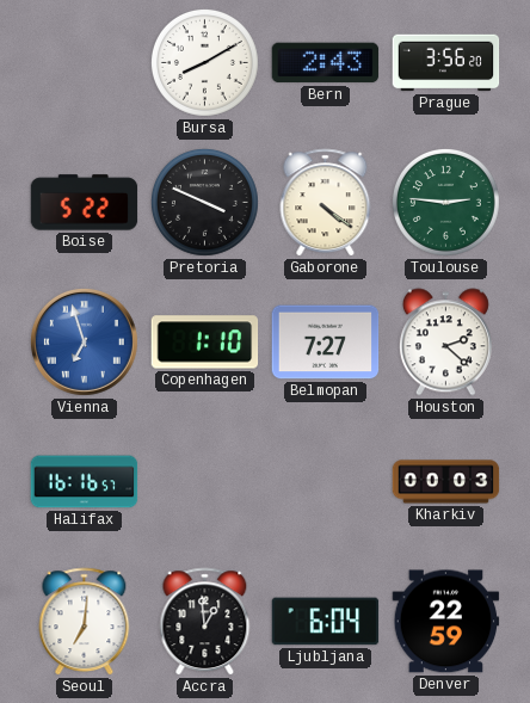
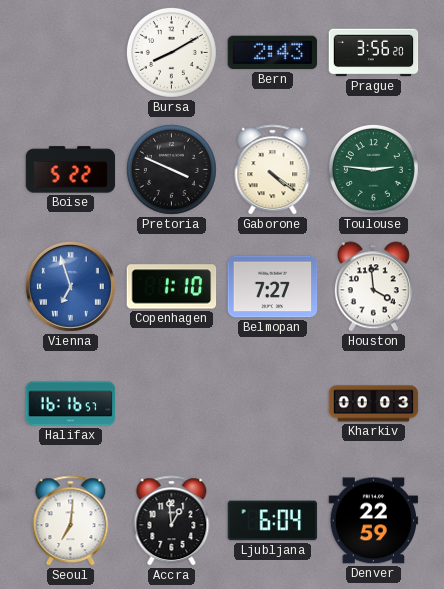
Houston: 2:22 -> 3:59
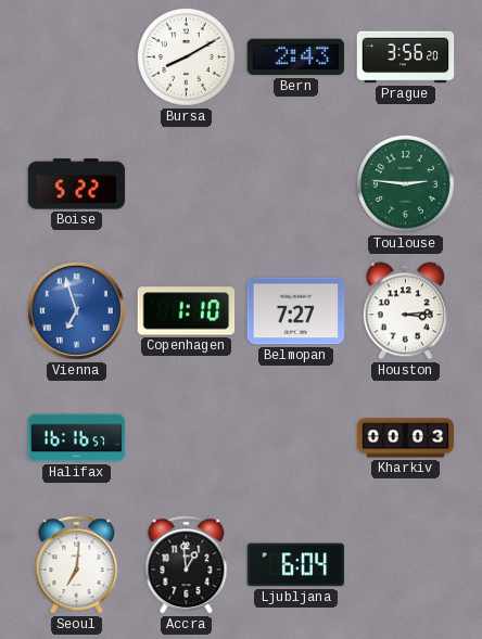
Pretoria: 3:49 -> none
Gaborone: 4:21 -> none
Houston: 3:59 -> 3:14
Denver: 22:59 -> none
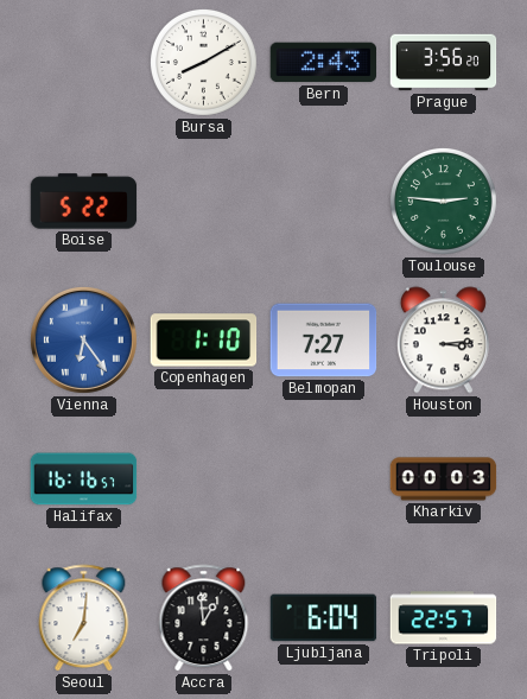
Vienna: 6:57 -> 6:24
Tripoli: none -> 22:57
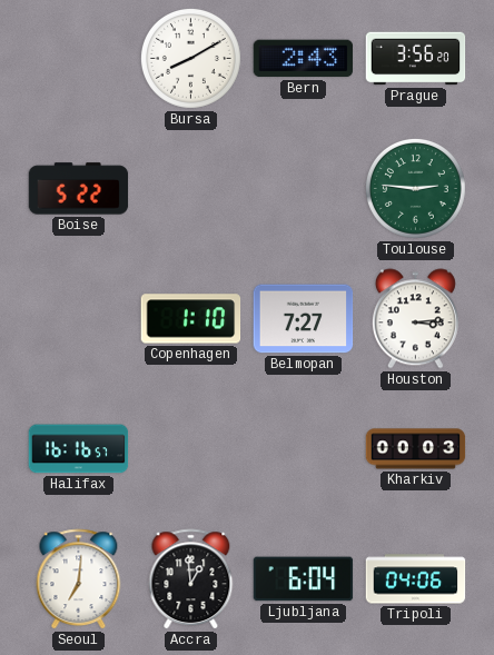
Vienna: 6:24 -> none
Tripoli: 22:57 -> 04:06
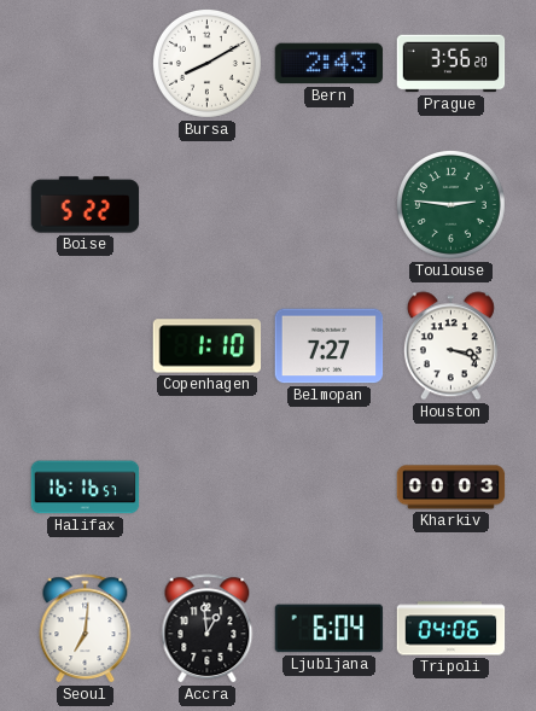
Houston: 3:14 -> 3:18
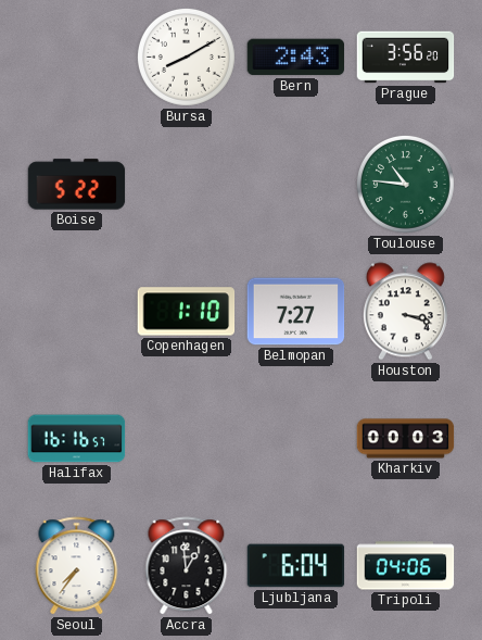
Toulouse: 2:46 -> 10:46
Seoul: 7:01 -> 7:36
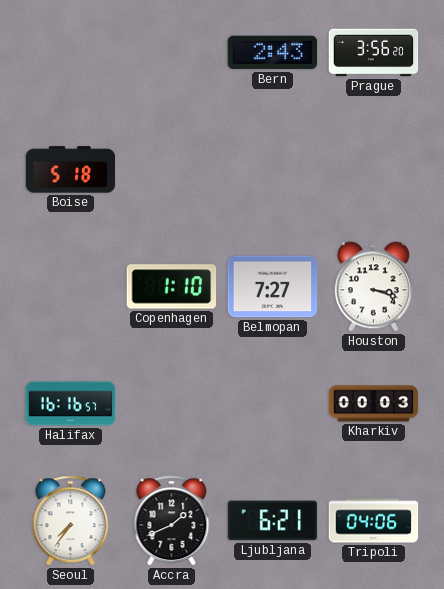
Bursa: 8:10 -> none
Boise: 5:22 -> 5:18
Toulouse: 10:46 -> none
Accra: 12:59 -> 1:41
Ljubljana: 6:04 -> 6:21
